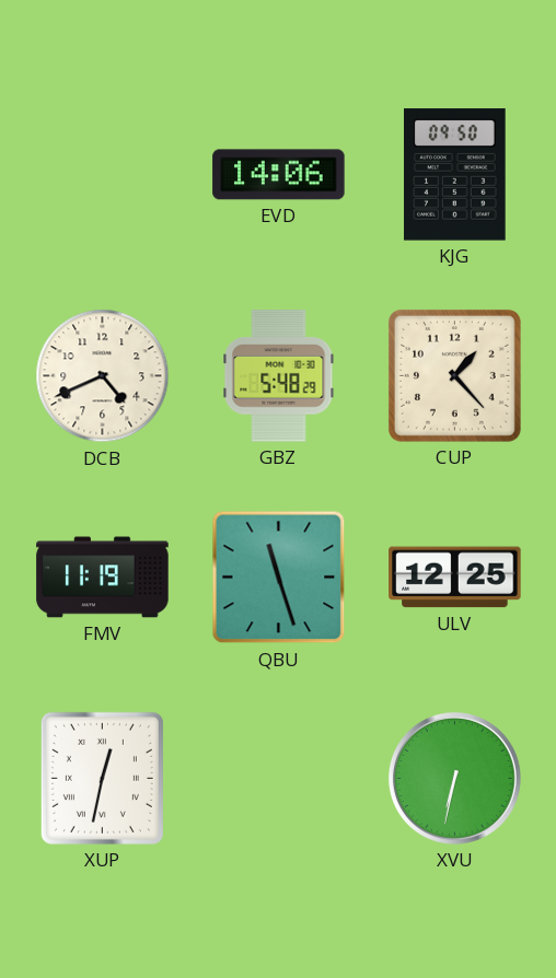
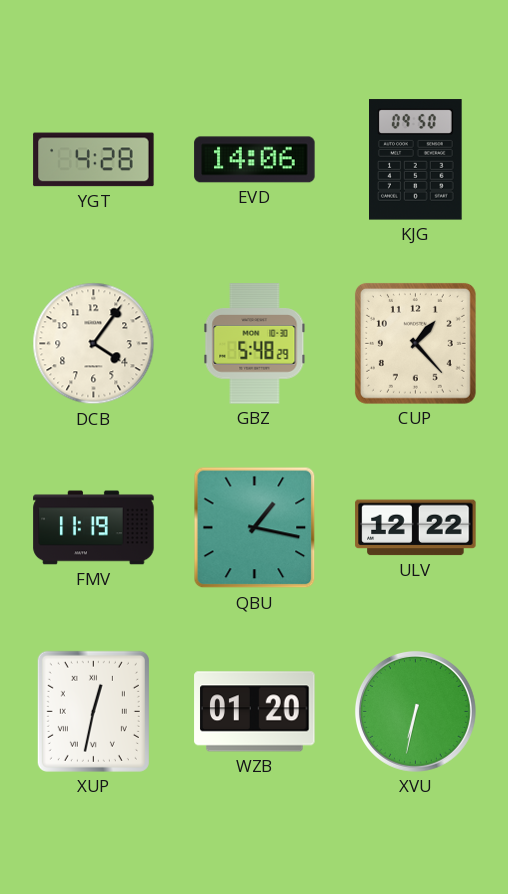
YGT: none -> 4:28
DCB: 4:41 -> 4:06
QBU: 11:27 -> 1:17
ULV: 12:25 -> 12:22
WZB: none -> 01:20
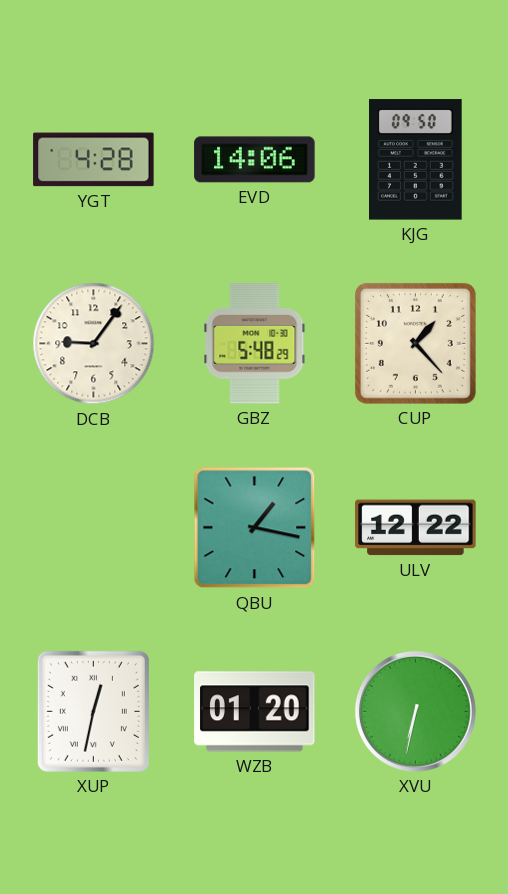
DCB: 4:06 -> 9:06
FMV: 11:19 -> none
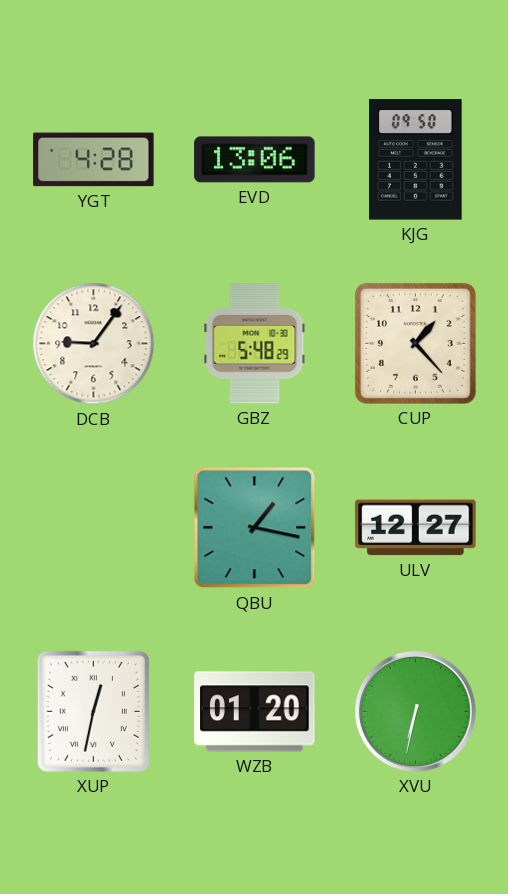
EVD: 14:06 -> 13:06
ULV: 12:22 -> 12:27
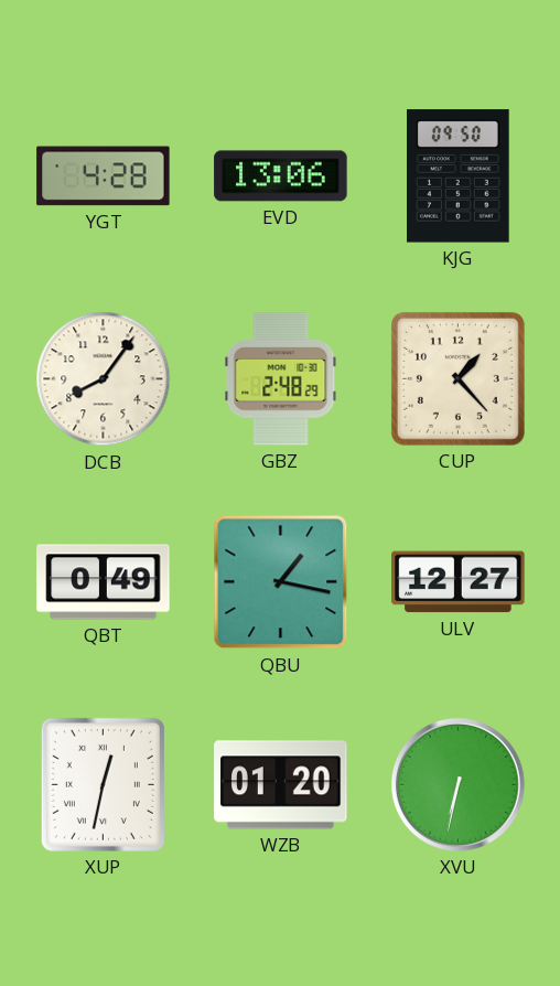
DCB: 9:06 -> 8:06
GBZ: 5:48 -> 2:48
QBT: none -> 0:49
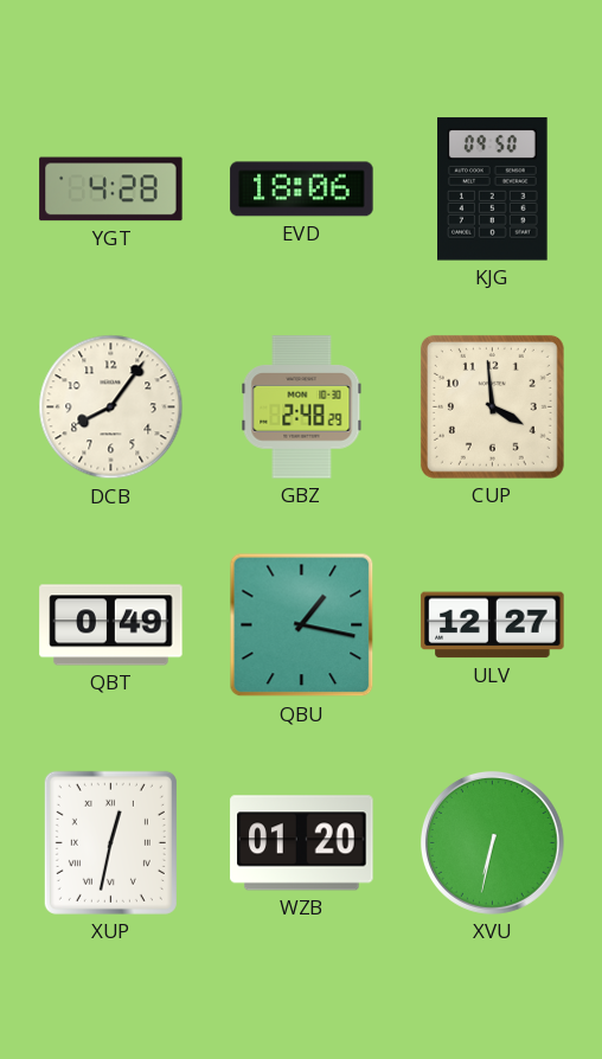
EVD: 13:06 -> 18:06
CUP: 1:23 -> 3:59
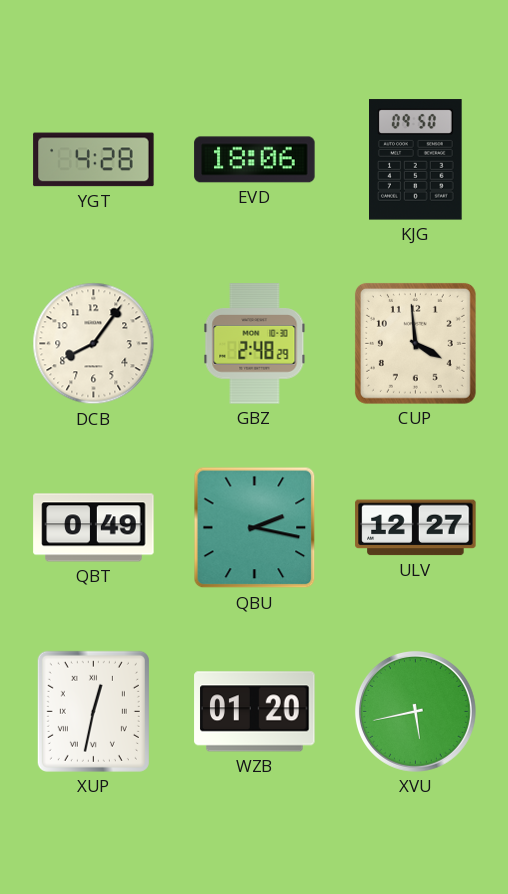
QBU: 1:17 -> 2:17
XVU: 6:32 -> 5:43
